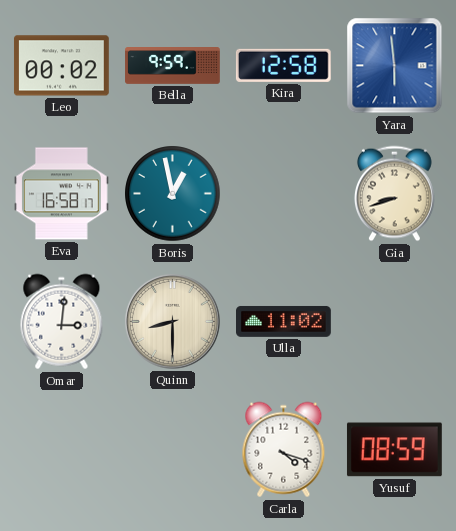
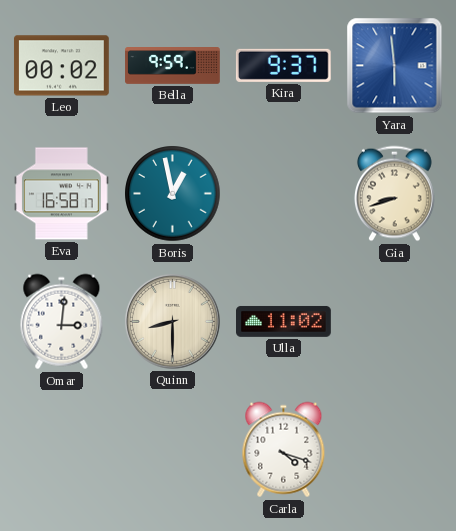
Kira: 12:58 -> 9:37
Yusuf: 08:59 -> none
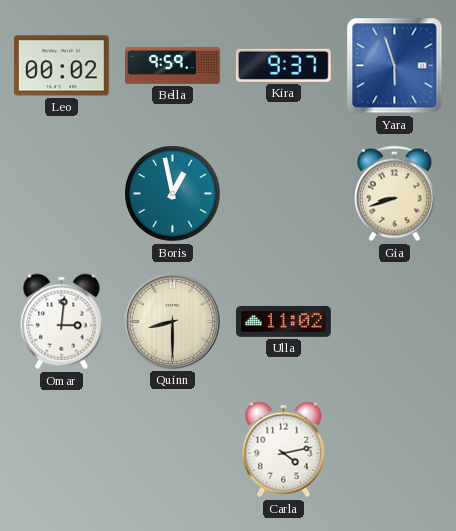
Yara: 5:59 -> 5:57
Eva: 16:58 -> none
Carla: 4:18 -> 4:13
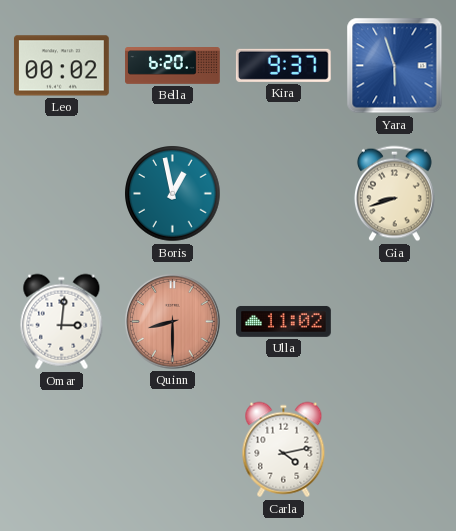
Bella: 9:59 -> 6:20
Quinn dial: cream -> salmon
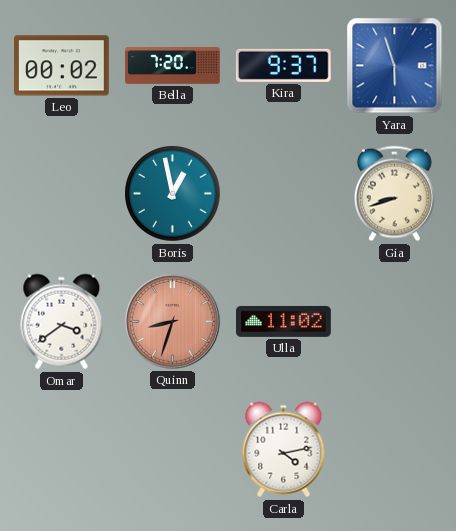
Bella: 6:20 -> 7:20
Omar: 3:01 -> 3:39
Quinn: 8:30 -> 8:33
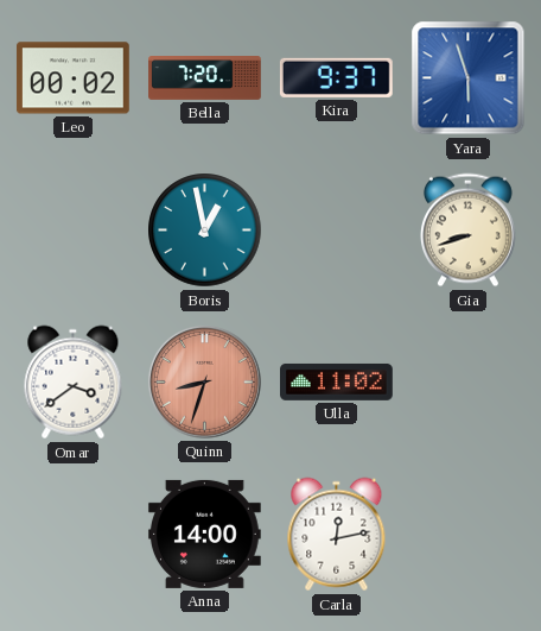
Anna: none -> 14:00
Carla: 4:13 -> 12:13
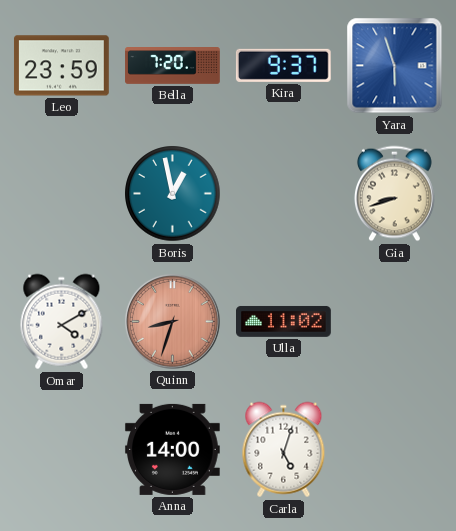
Leo: 00:02 -> 23:59
Omar: 3:39 -> 4:10
Carla: 12:13 -> 5:03
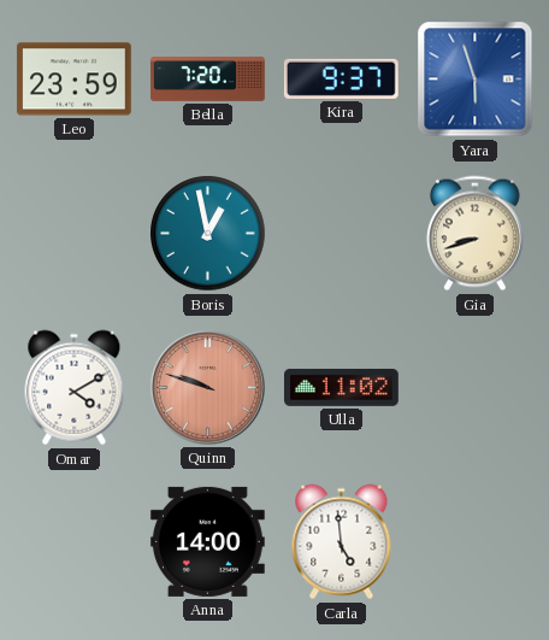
Quinn: 8:33 -> 9:48
Carla: 5:03 -> 4:59
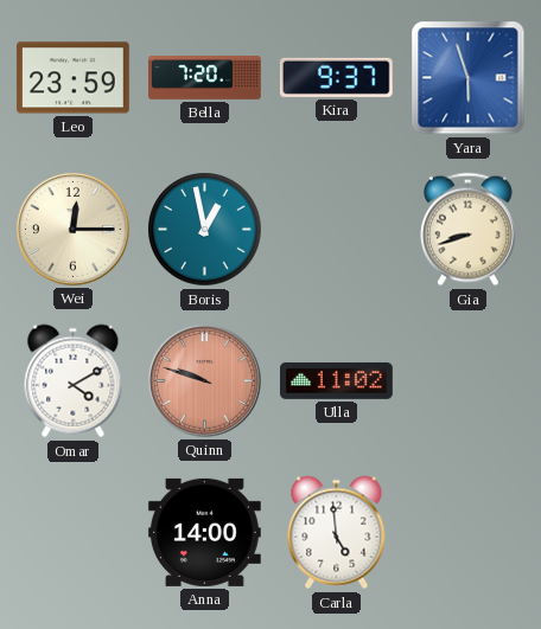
Wei: none -> 12:15
